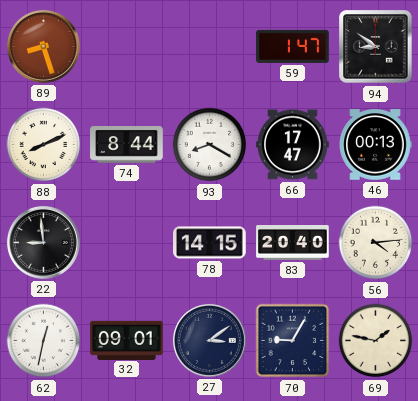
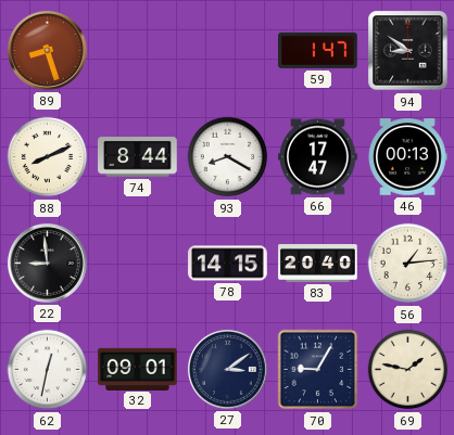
56: 4:14 -> 1:14
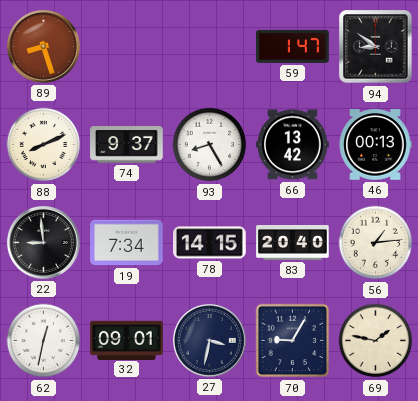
74: 8:44 -> 9:37
93: 8:20 -> 8:25
66: 17:47 -> 13:42
19: none -> 7:34
27: 3:09 -> 3:32
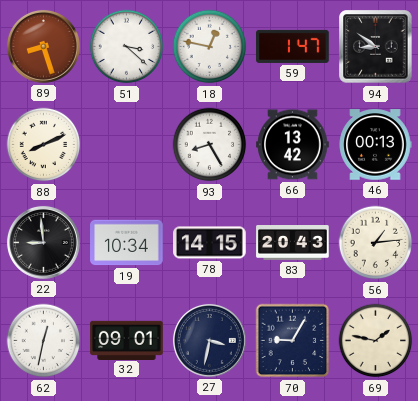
51: none -> 3:22
18: none -> 12:47
74: 9:37 -> none
19: 7:34 -> 10:34
83: 20:40 -> 20:43
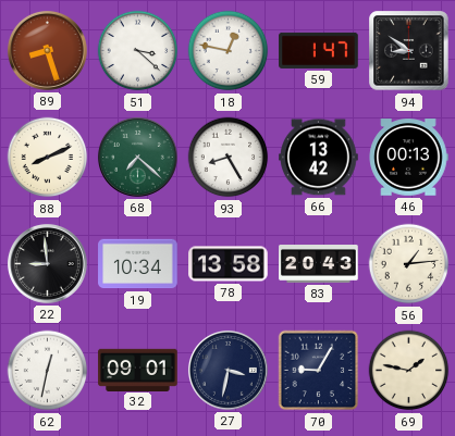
68: none -> 7:22
78: 14:15 -> 13:58
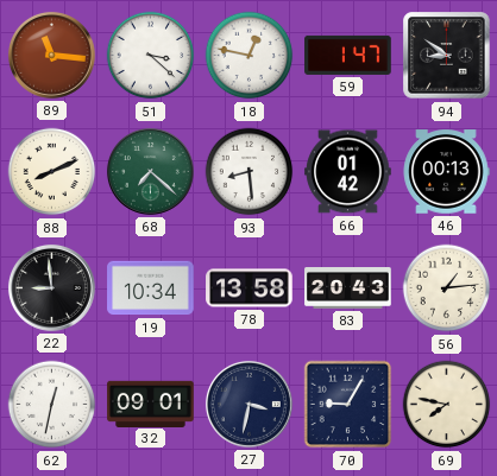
89: 8:27 -> 11:16
93: 8:25 -> 8:29
66: 13:42 -> 01:42
69: 1:47 -> 7:47
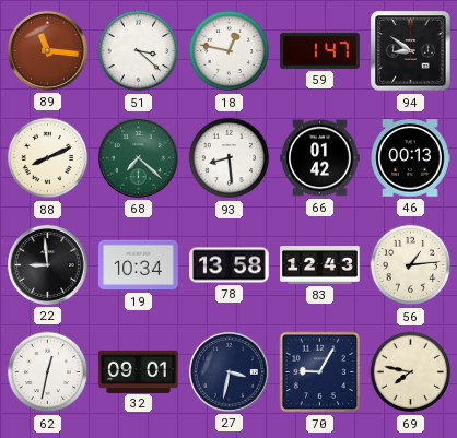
83: 20:43 -> 12:43
